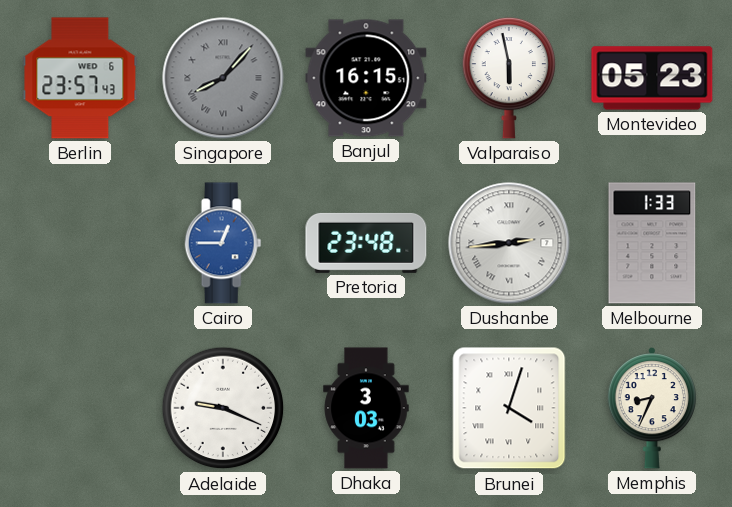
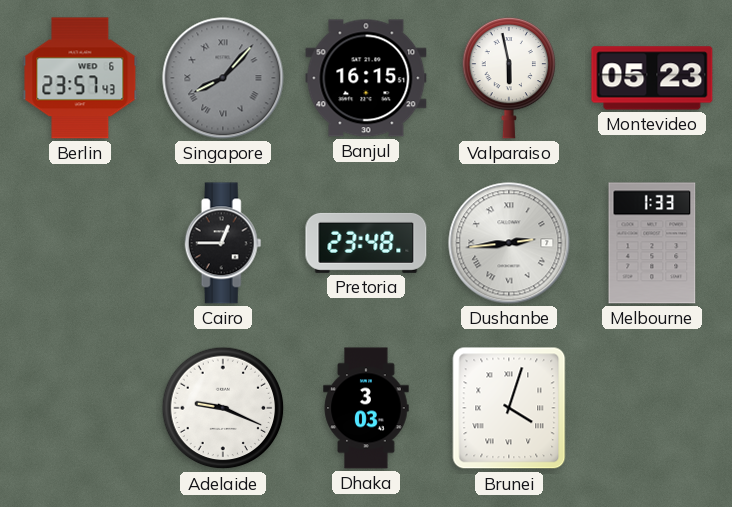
Cairo dial: blue -> black
Memphis: 8:34 -> none
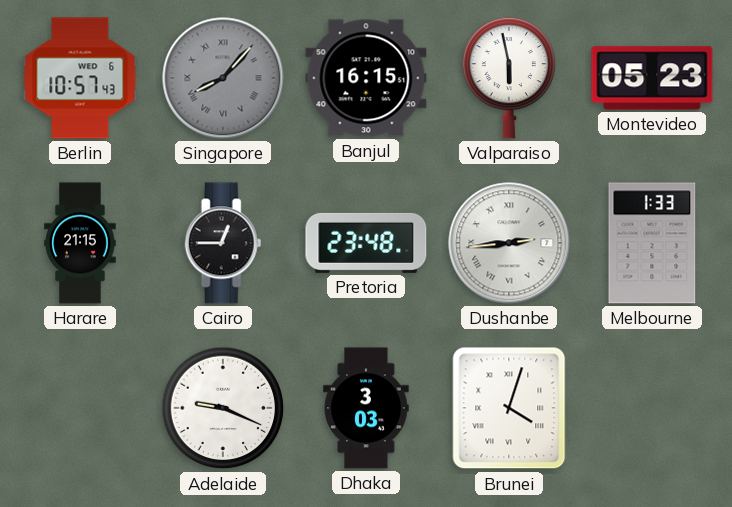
Berlin: 23:57 -> 10:57
Harare: none -> 21:15
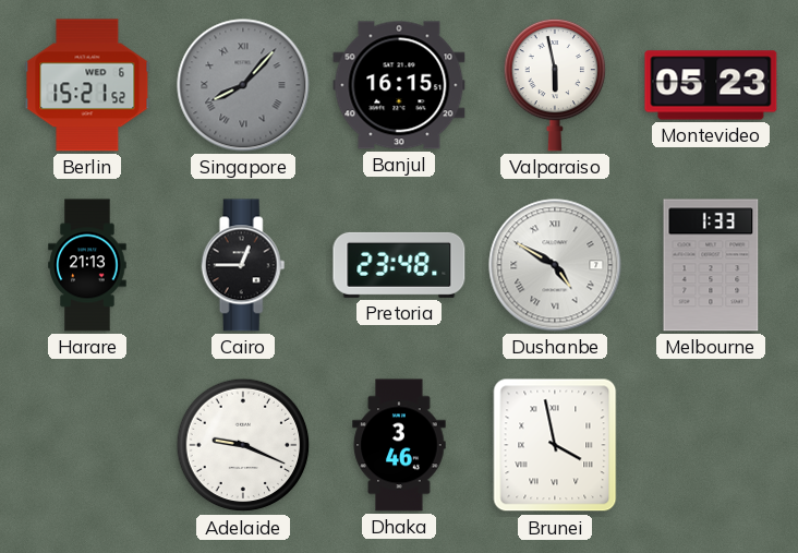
Berlin: 10:57 -> 15:21
Harare: 21:15 -> 21:13
Dushanbe: 2:44 -> 4:50
Dhaka: 3:03 -> 3:46
Brunei: 4:03 -> 3:58
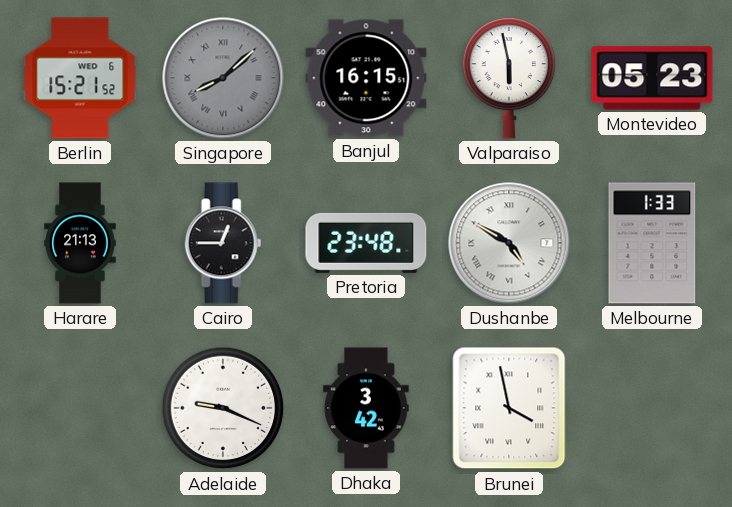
Singapore: 8:07 -> 8:08
Dhaka: 3:46 -> 3:42
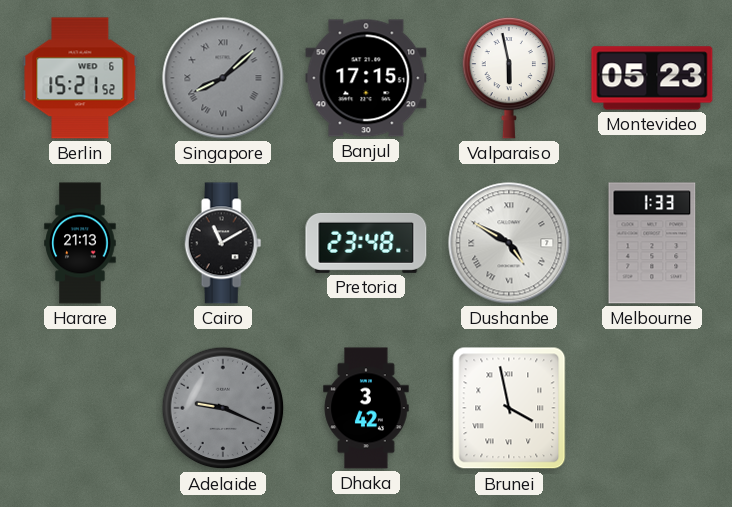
Banjul: 16:15 -> 17:15
Cairo: 12:45 -> 11:10
Adelaide dial: white -> grey
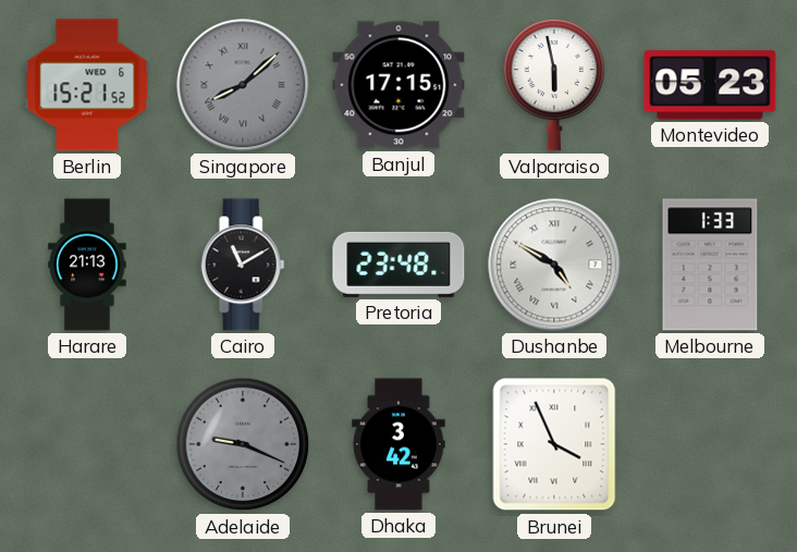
Brunei: 3:58 -> 3:56
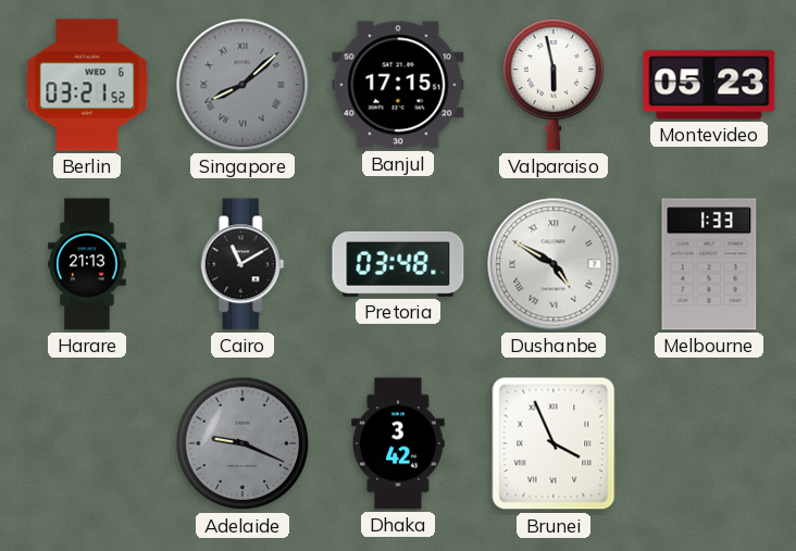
Berlin: 15:21 -> 03:21
Pretoria: 23:48 -> 03:48
